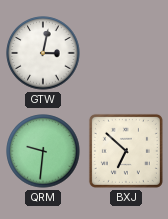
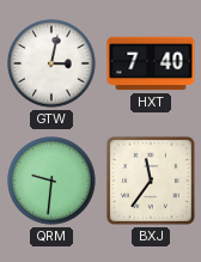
HXT: none -> 7:40
BXJ: 6:52 -> 11:36
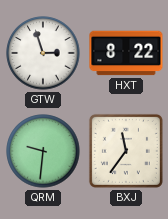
GTW: 3:02 -> 2:57
HXT: 7:40 -> 8:22
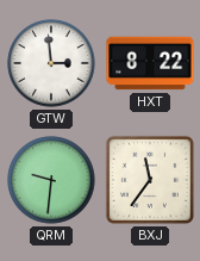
GTW: 2:57 -> 2:59
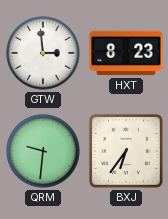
HXT: 8:22 -> 8:23
BXJ: 11:36 -> 6:36
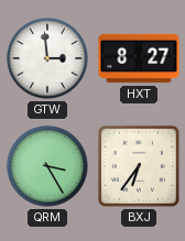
HXT: 8:23 -> 8:27
QRM: 9:31 -> 3:25
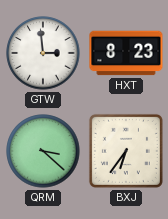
HXT: 8:27 -> 8:23
QRM: 3:25 -> 3:22
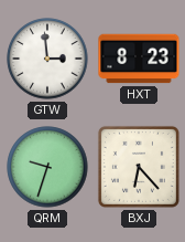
QRM: 3:22 -> 9:33
BXJ: 6:36 -> 6:23
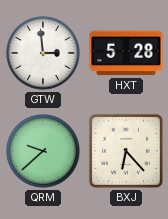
HXT: 8:23 -> 5:28
QRM: 9:33 -> 9:38
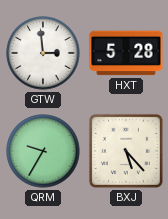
QRM: 9:38 -> 9:35
BXJ: 6:23 -> 5:23
